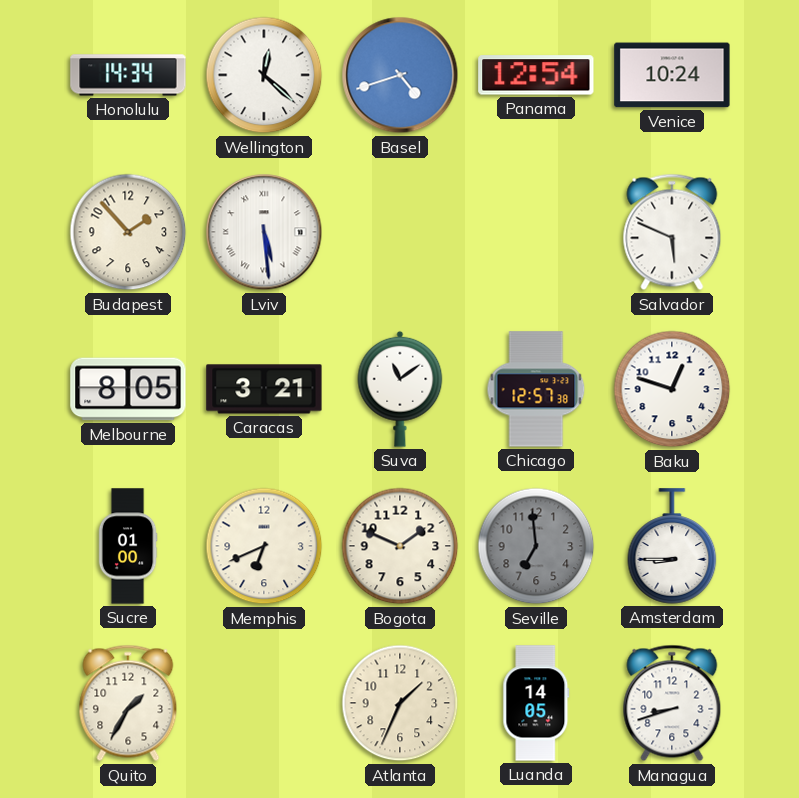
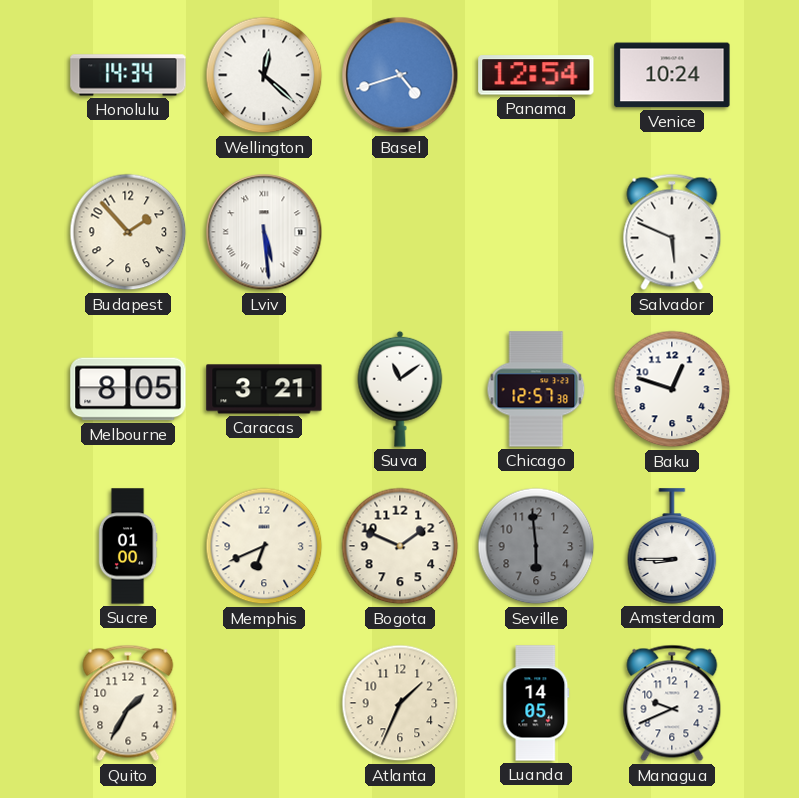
Seville: 6:59 -> 5:59
Managua: 8:42 -> 9:41
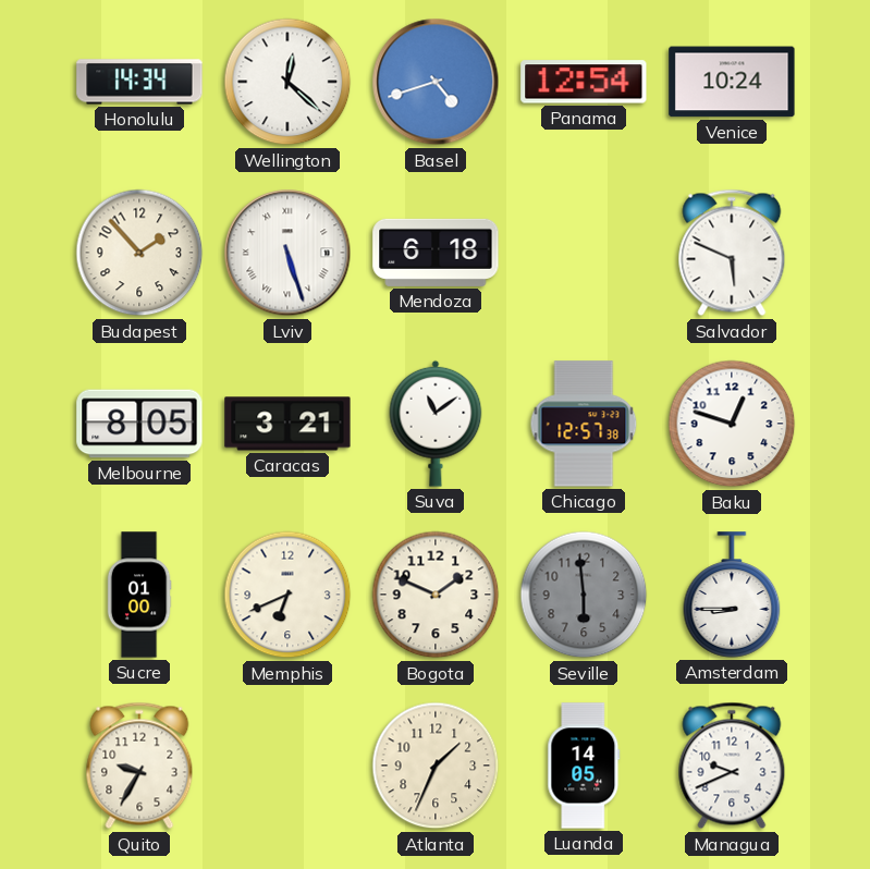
Lviv: 5:29 -> 5:27
Mendoza: none -> 6:18
Quito: 1:35 -> 9:35
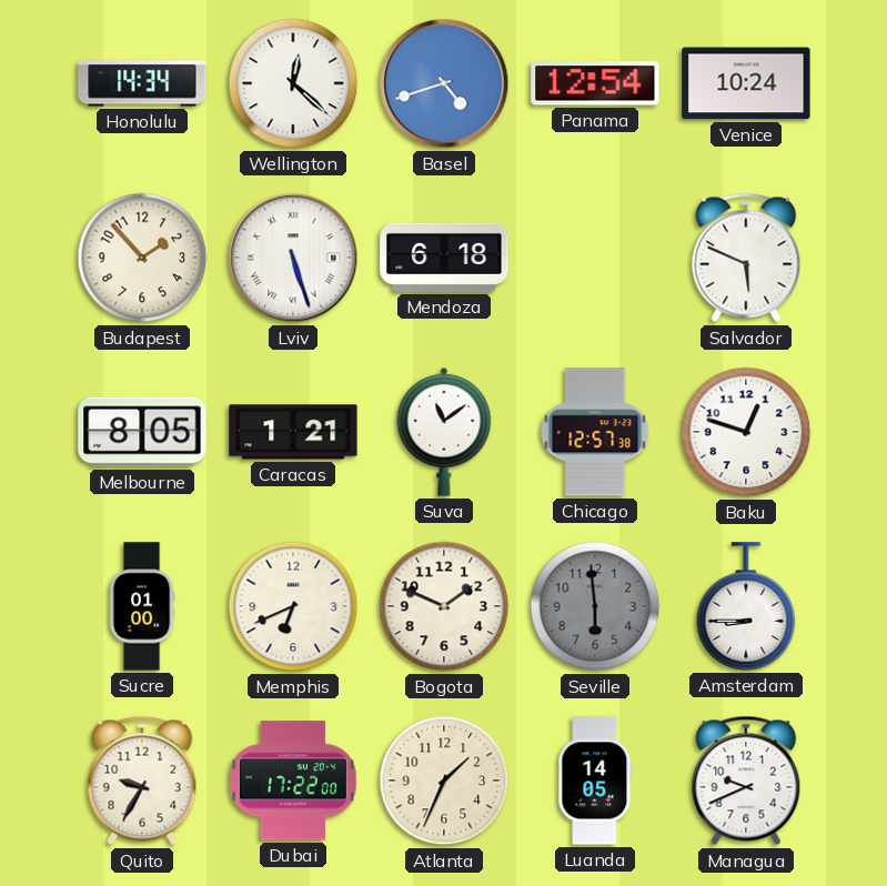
Caracas: 3:21 -> 1:21
Dubai: none -> 17:22
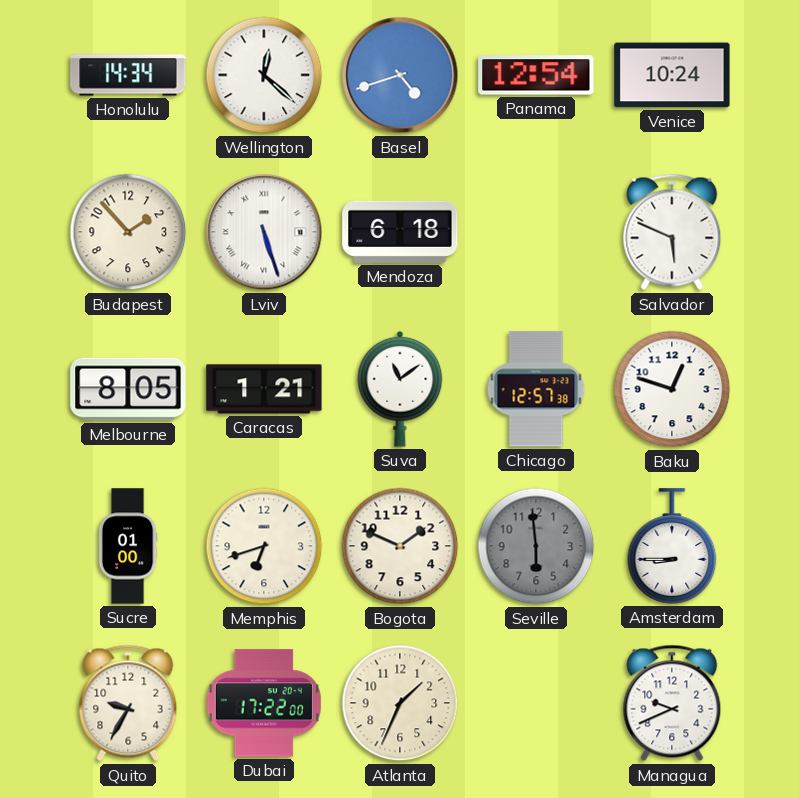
Memphis: 6:41 -> 6:42
Luanda: 14:05 -> none
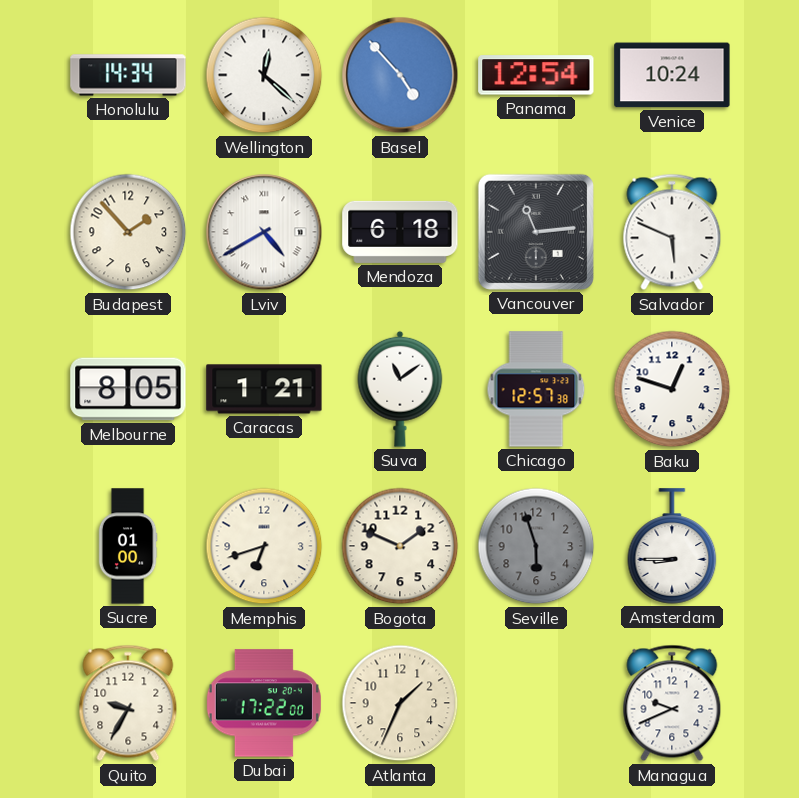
Basel: 4:42 -> 4:53
Lviv: 5:27 -> 4:40
Vancouver: none -> 11:14
Seville: 5:59 -> 5:57
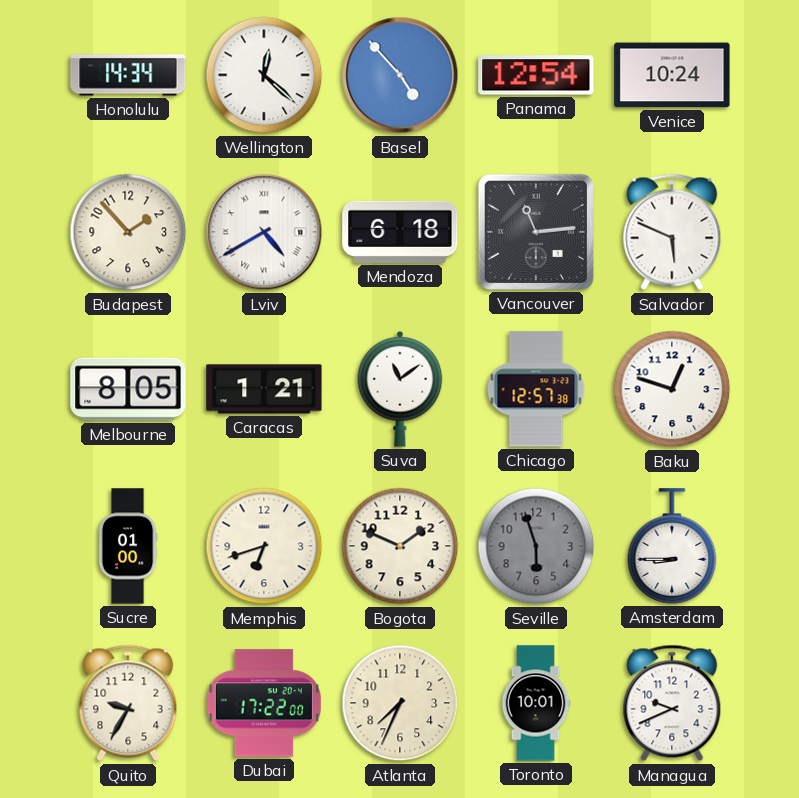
Atlanta: 1:34 -> 7:34
Toronto: none -> 10:01
